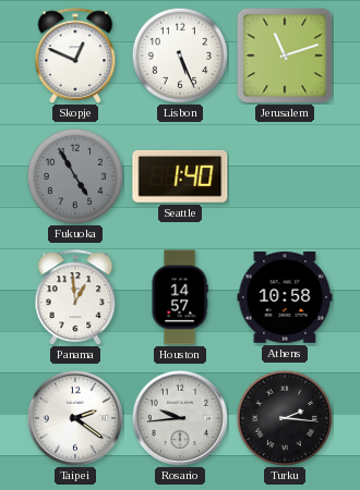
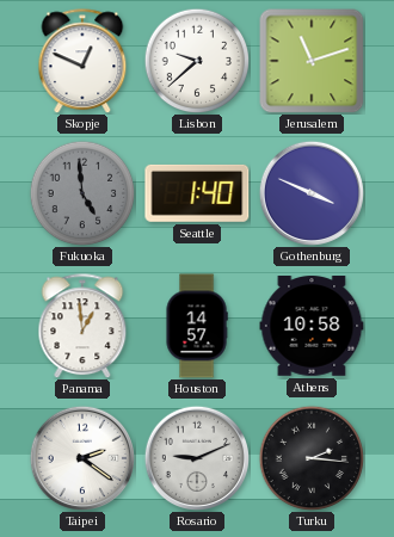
Lisbon: 5:26 -> 9:38
Fukuoka: 4:55 -> 4:59
Gothenburg: none -> 3:49
Rosario: 9:44 -> 9:11
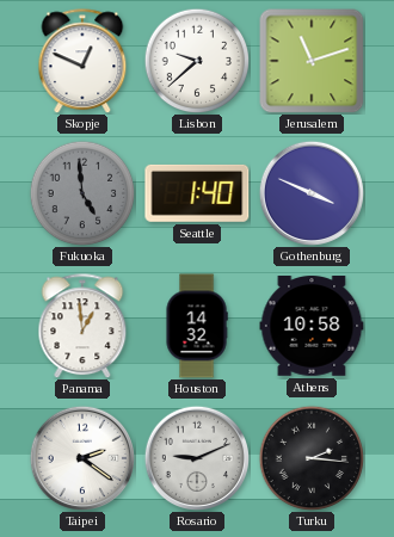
Houston: 14:57 -> 14:32
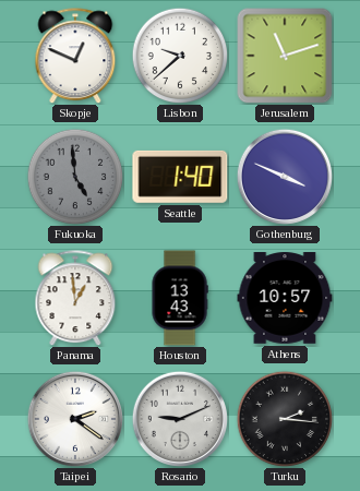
Houston: 14:32 -> 13:43
Athens: 10:58 -> 10:57
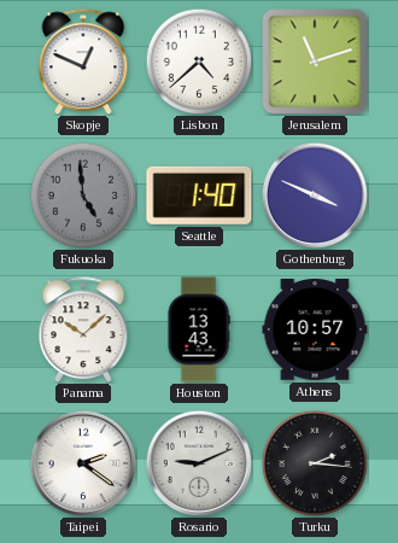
Lisbon: 9:38 -> 4:38
Panama: 12:59 -> 10:08
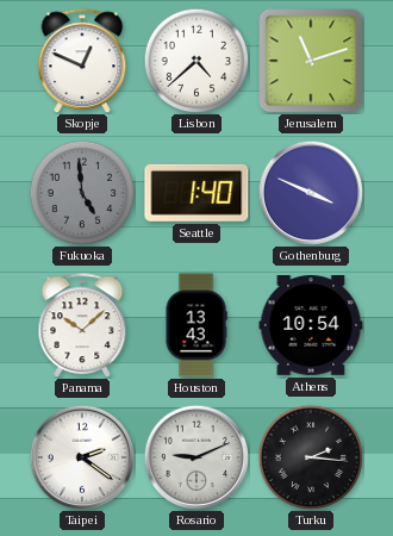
Athens: 10:57 -> 10:54
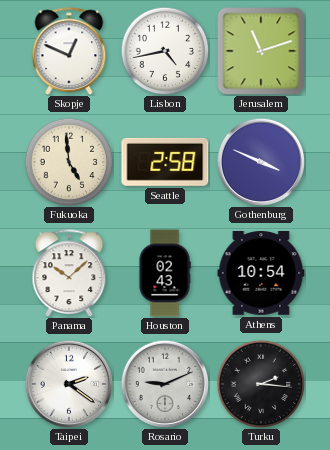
Lisbon: 4:38 -> 4:43
Fukuoka dial: grey -> cream
Seattle: 1:40 -> 2:58
Houston: 13:43 -> 02:43
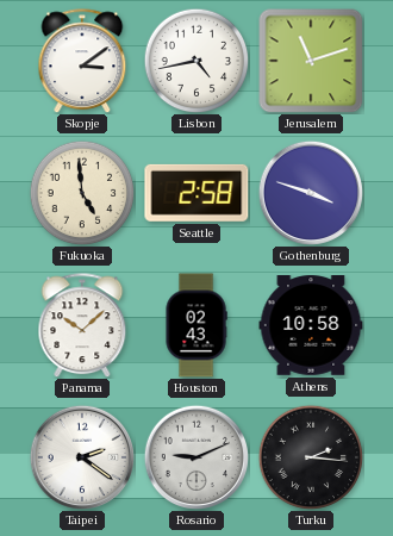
Skopje: 12:49 -> 3:09
Gothenburg: 3:49 -> 3:48
Athens: 10:54 -> 10:58
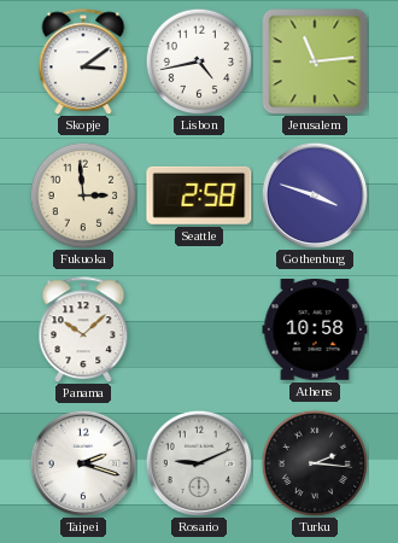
Jerusalem: 11:12 -> 11:14
Fukuoka: 4:59 -> 2:59
Houston: 02:43 -> none
Taipei: 2:21 -> 2:18
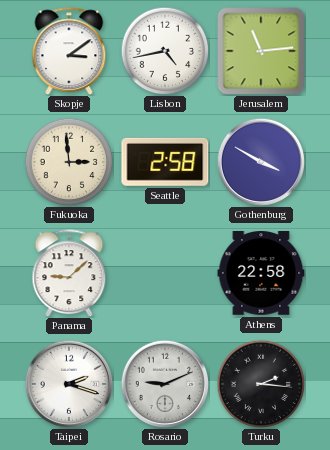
Gothenburg: 3:48 -> 3:50
Panama: 10:08 -> 9:08
Athens: 10:58 -> 22:58
